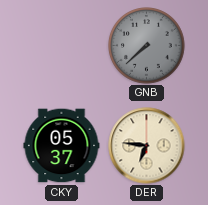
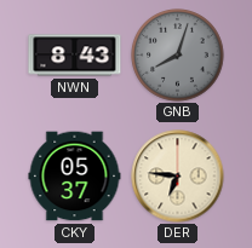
NWN: none -> 8:43
GNB: 7:38 -> 8:03
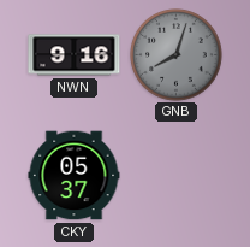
NWN: 8:43 -> 9:16
DER: 6:46 -> none
